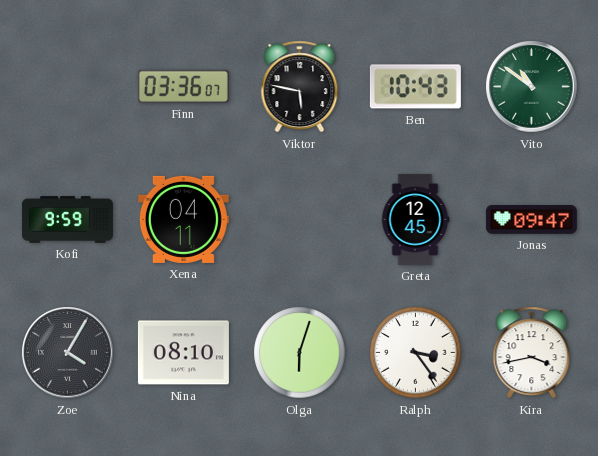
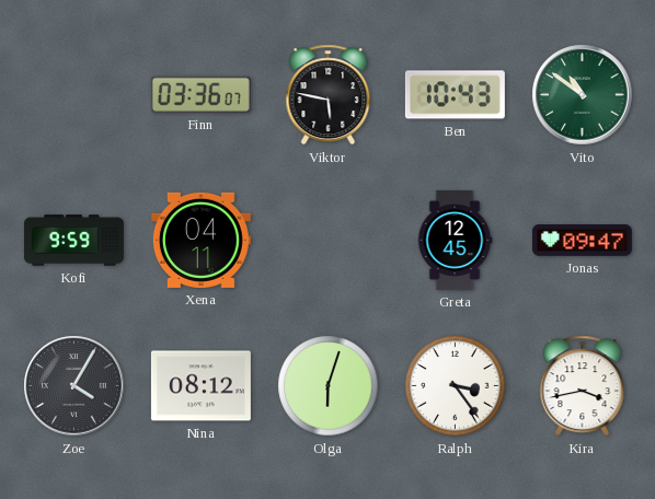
Nina: 08:10 -> 08:12
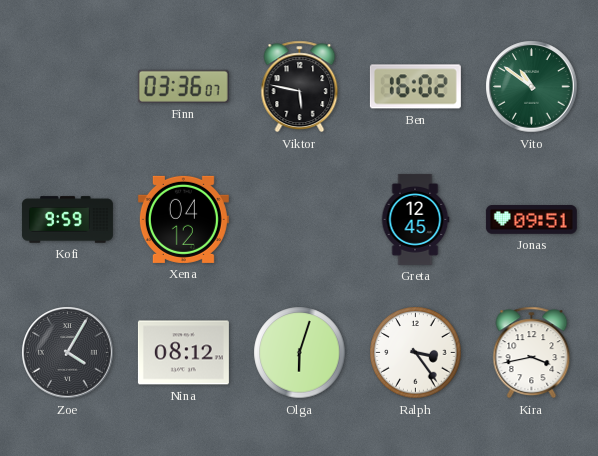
Ben: 10:43 -> 16:02
Xena: 04:11 -> 04:12
Jonas: 09:47 -> 09:51
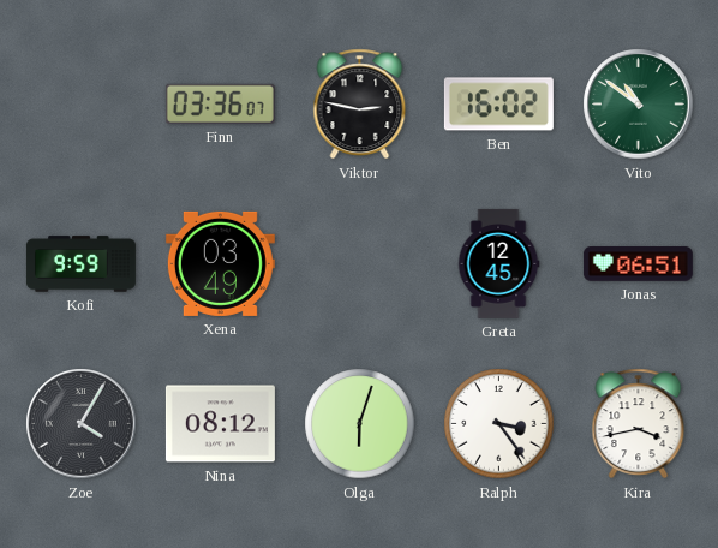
Viktor: 5:47 -> 2:47
Xena: 04:12 -> 03:49
Jonas: 09:51 -> 06:51
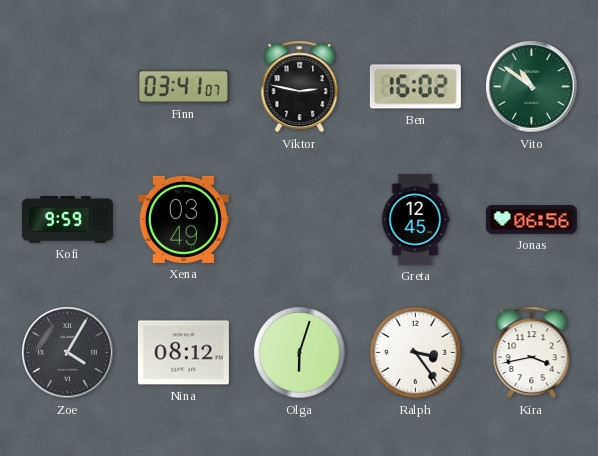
Finn: 03:36 -> 03:41
Jonas: 06:51 -> 06:56
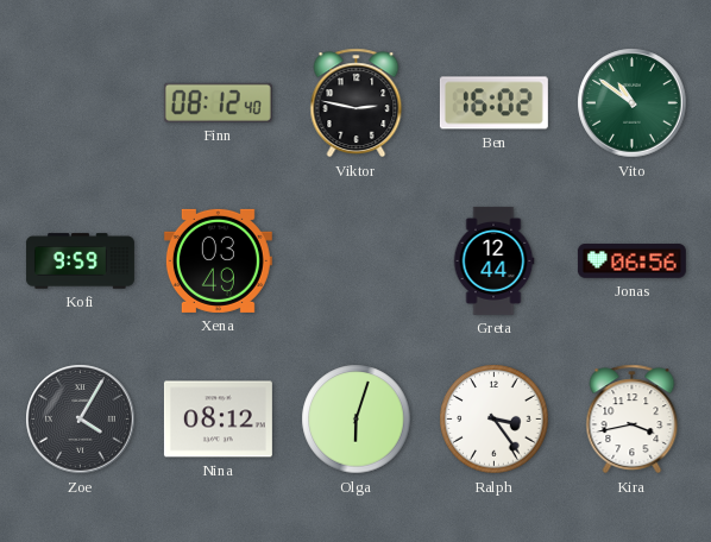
Finn: 03:41 -> 08:12
Greta: 12:45 -> 12:44
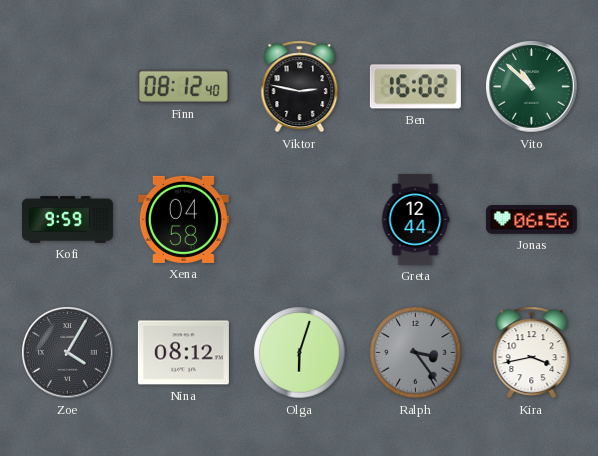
Vito: 10:51 -> 10:52
Xena: 03:49 -> 04:58
Ralph dial: white -> grey
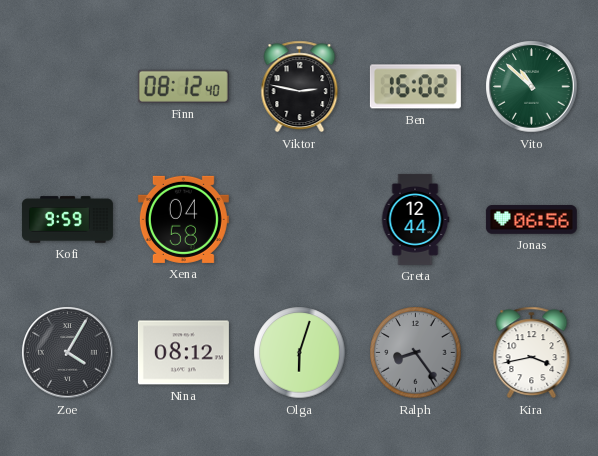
Ralph: 3:24 -> 8:24
